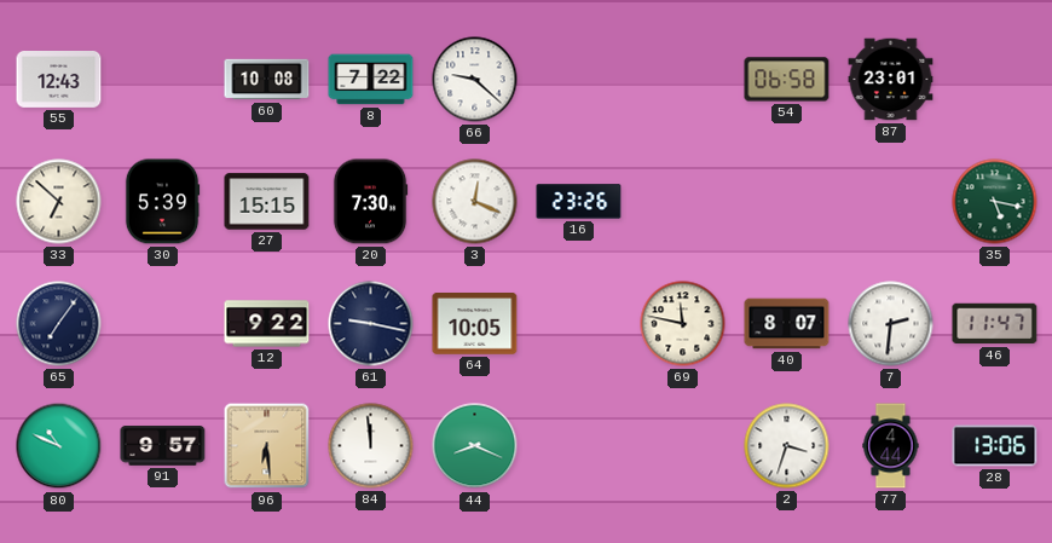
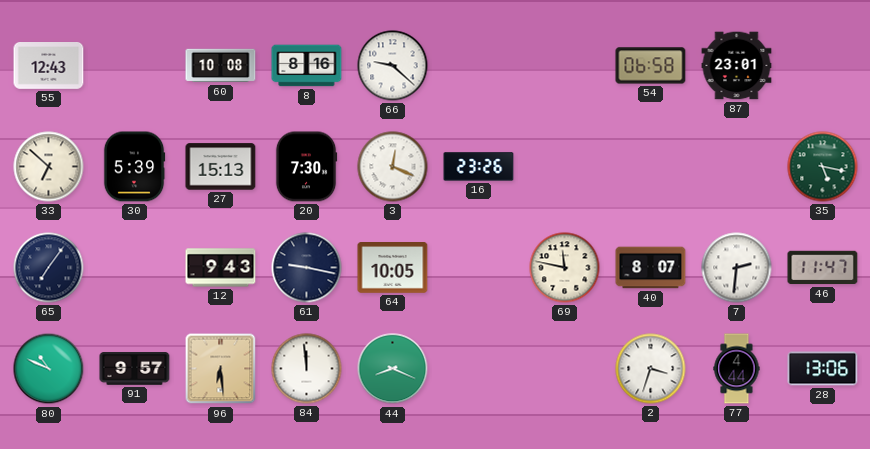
8: 7:22 -> 8:16
27: 15:15 -> 15:13
12: 9:22 -> 9:43
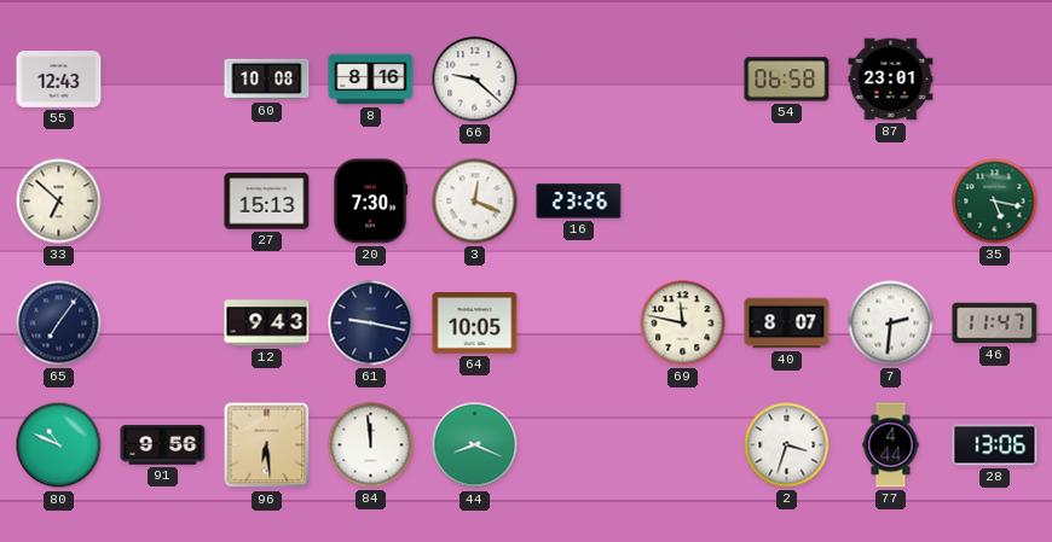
30: 5:39 -> none
91: 9:57 -> 9:56
